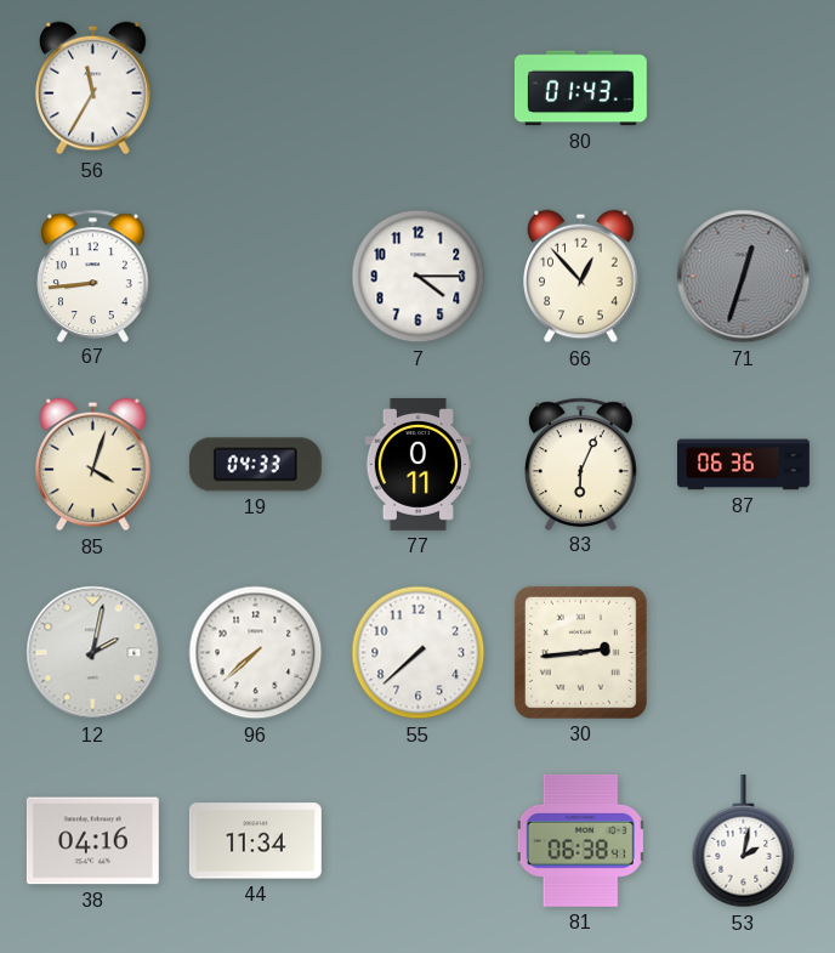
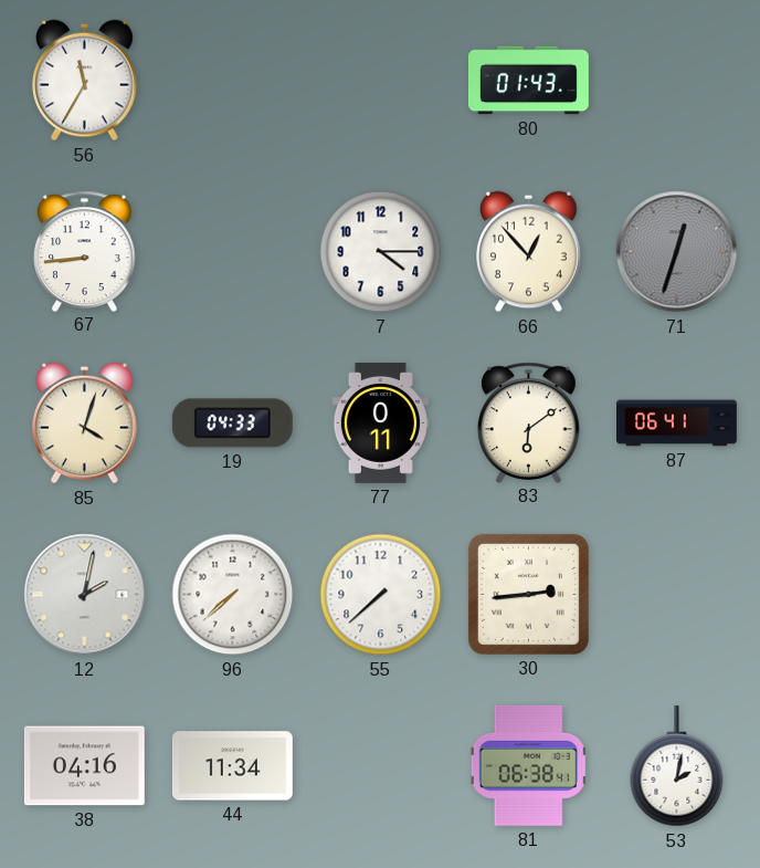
83: 6:04 -> 6:09
87: 06:36 -> 06:41
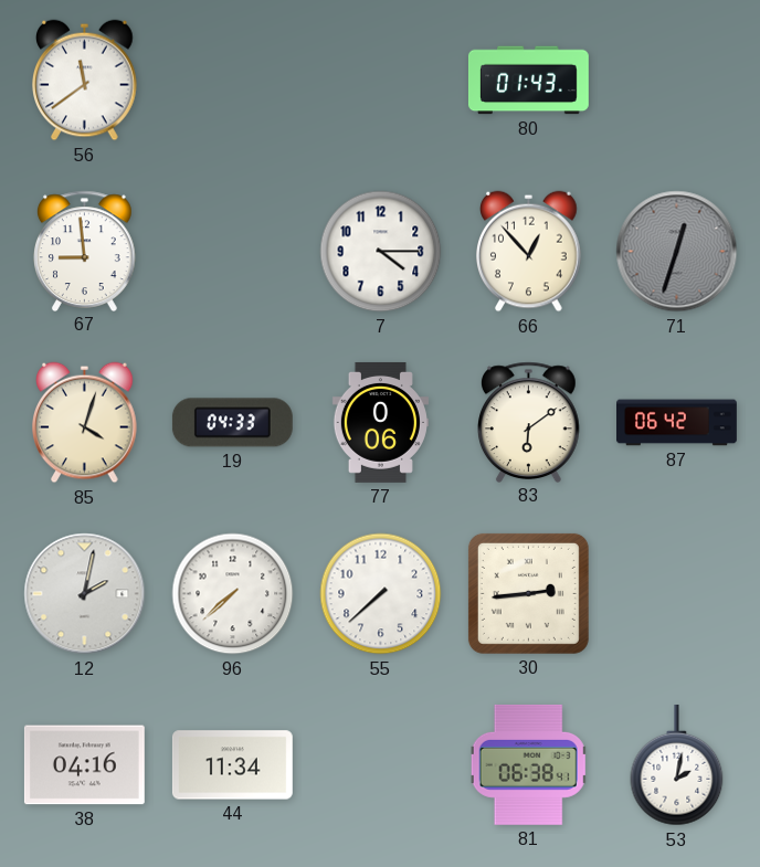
56: 11:35 -> 11:39
67: 8:44 -> 8:59
77: 0:11 -> 0:06
87: 06:41 -> 06:42
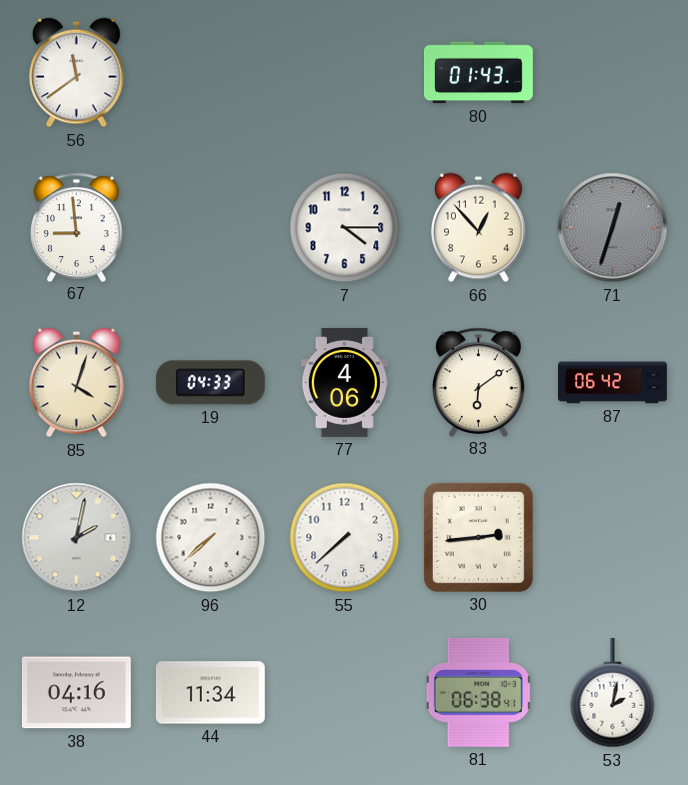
77: 0:06 -> 4:06
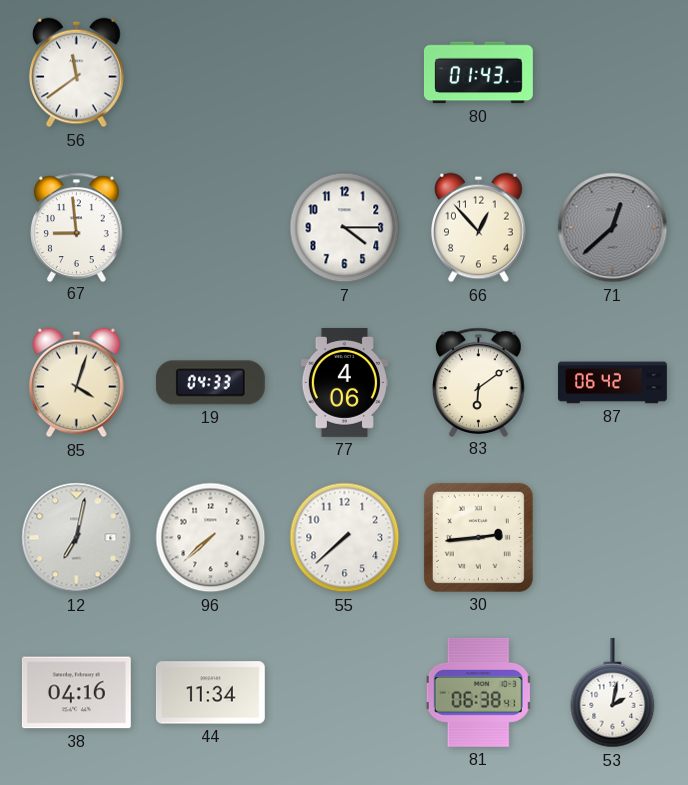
71: 12:33 -> 12:38
12: 2:02 -> 7:02
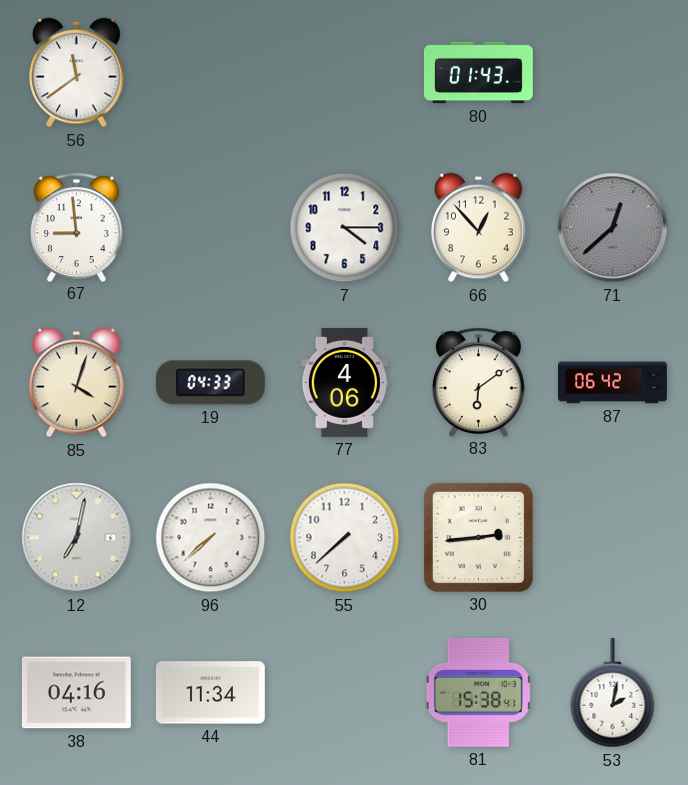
81: 06:38 -> 15:38
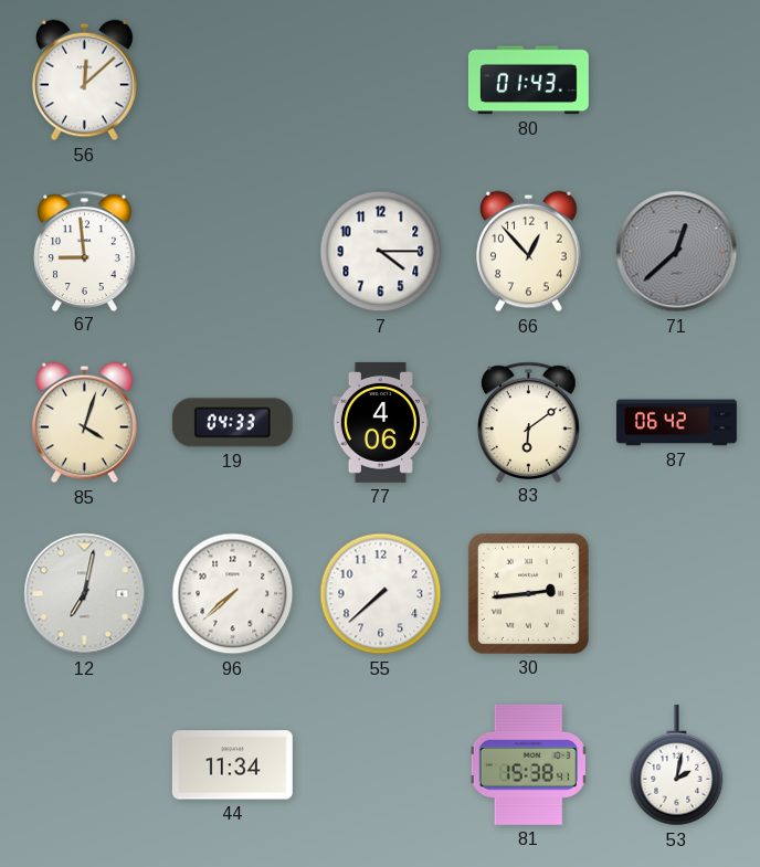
56: 11:39 -> 12:08
38: 04:16 -> none
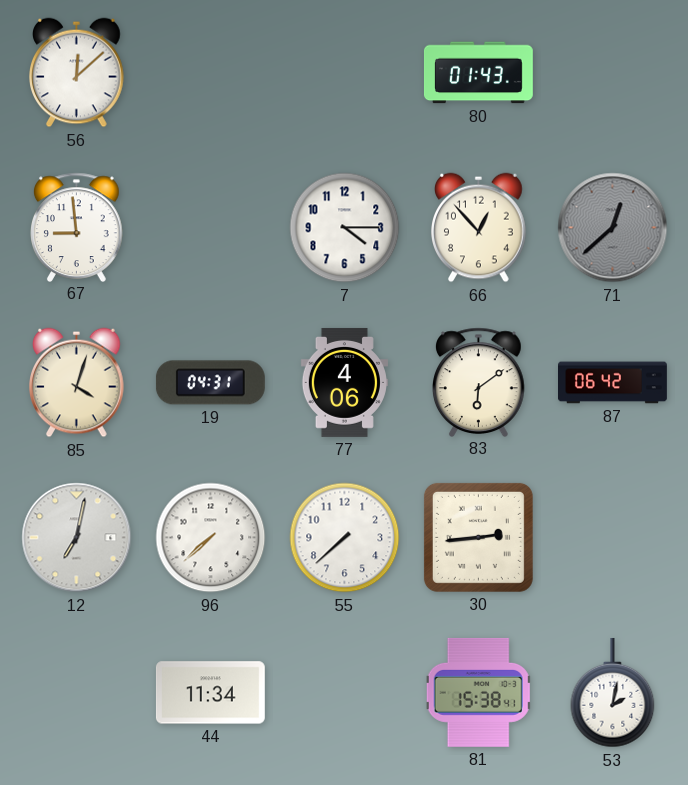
19: 04:33 -> 04:31
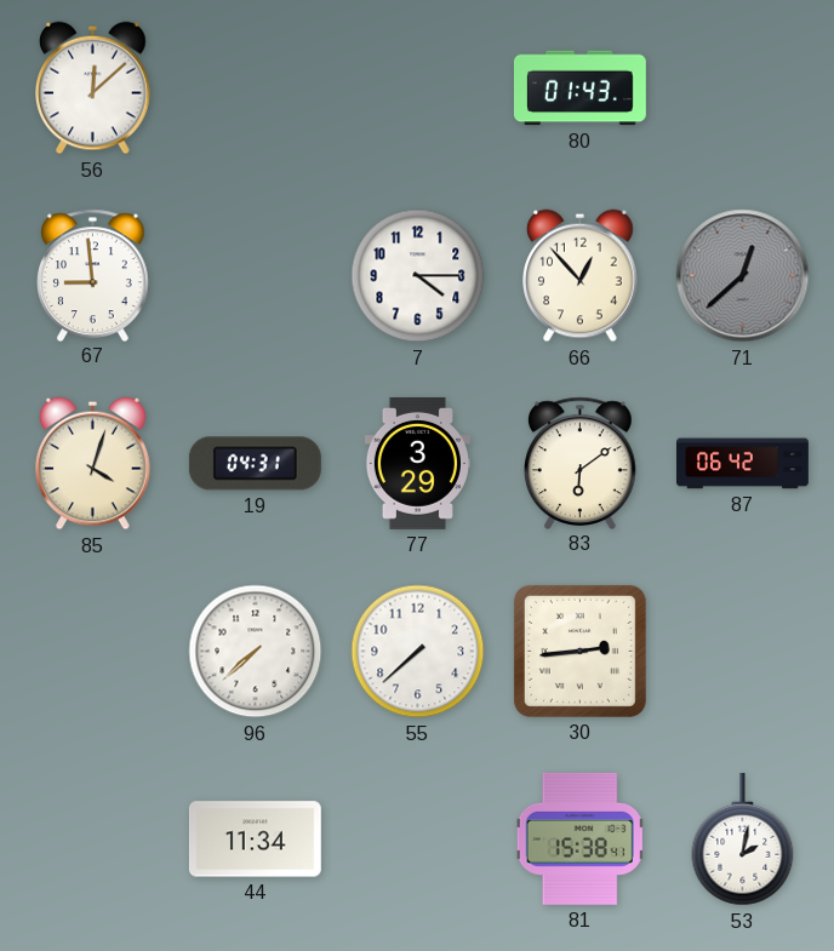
77: 4:06 -> 3:29
12: 7:02 -> none
